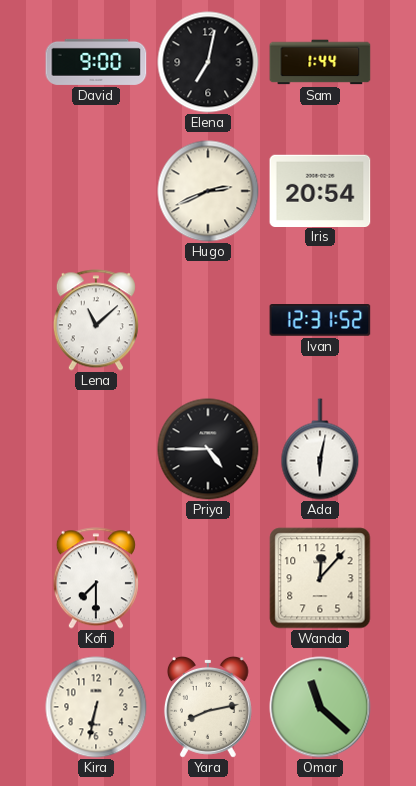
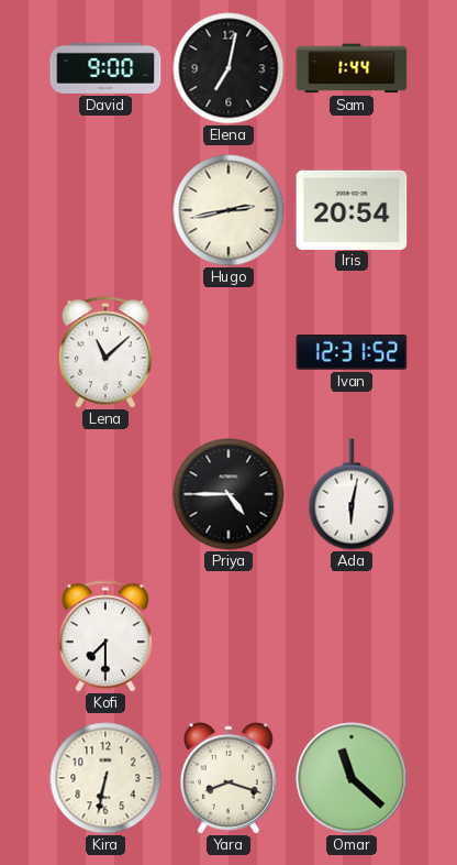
Hugo: 2:41 -> 2:43
Wanda: 12:07 -> none
Yara: 8:13 -> 8:18
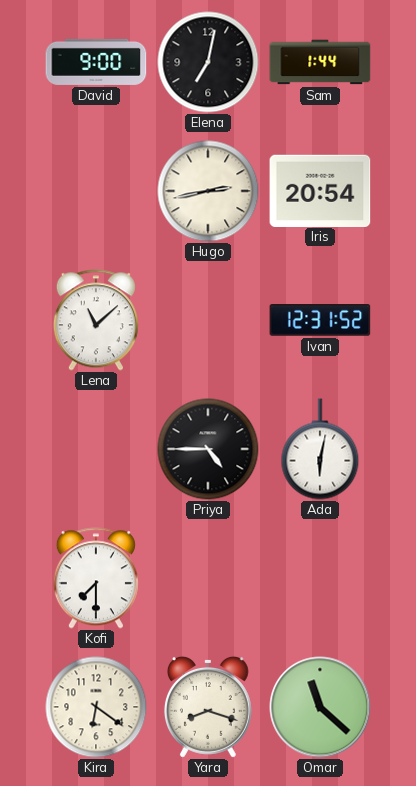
Kira: 6:32 -> 6:21
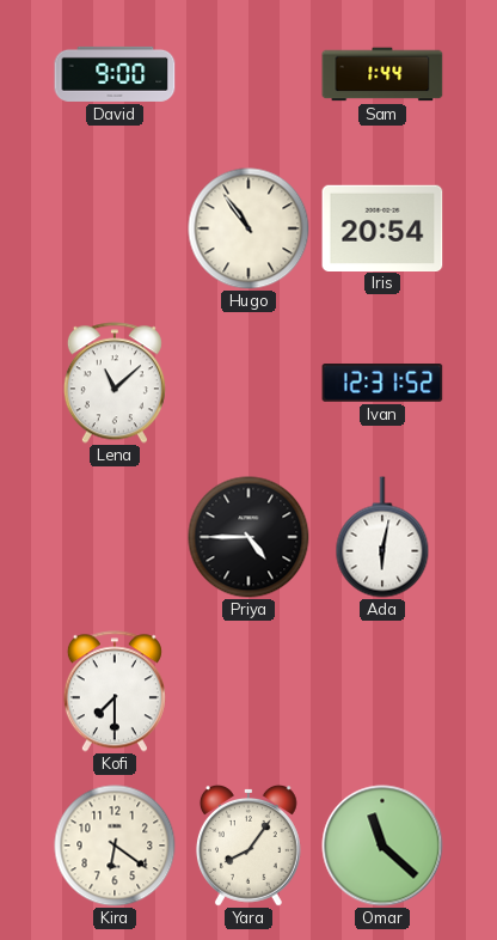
Elena: 7:02 -> none
Hugo: 2:43 -> 10:54
Yara: 8:18 -> 8:06
